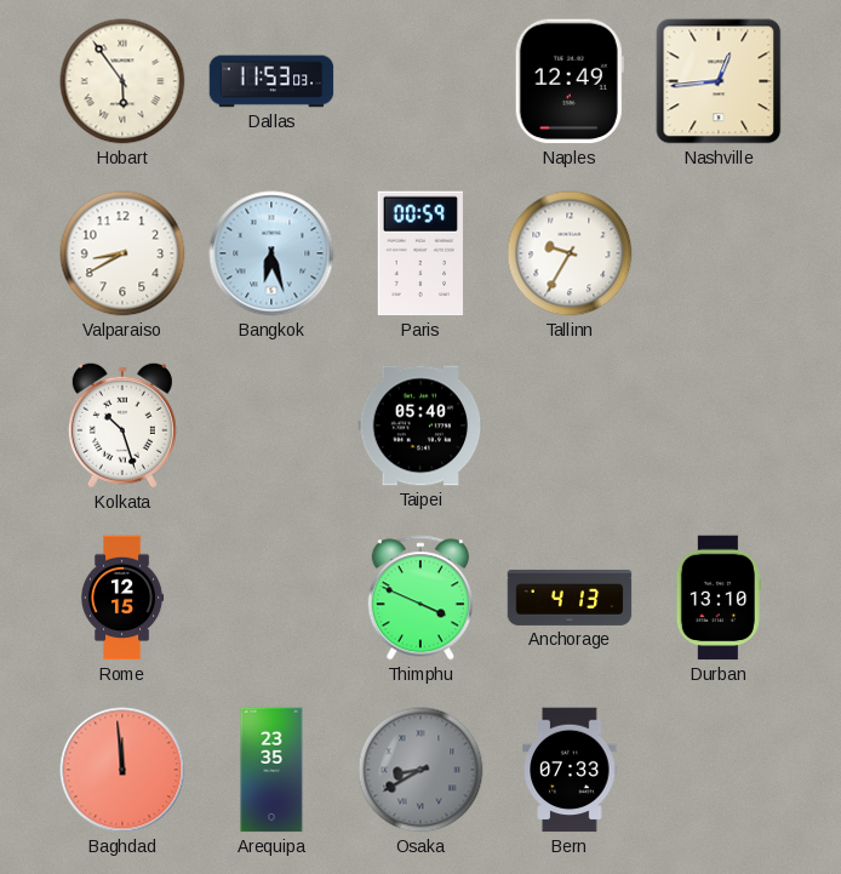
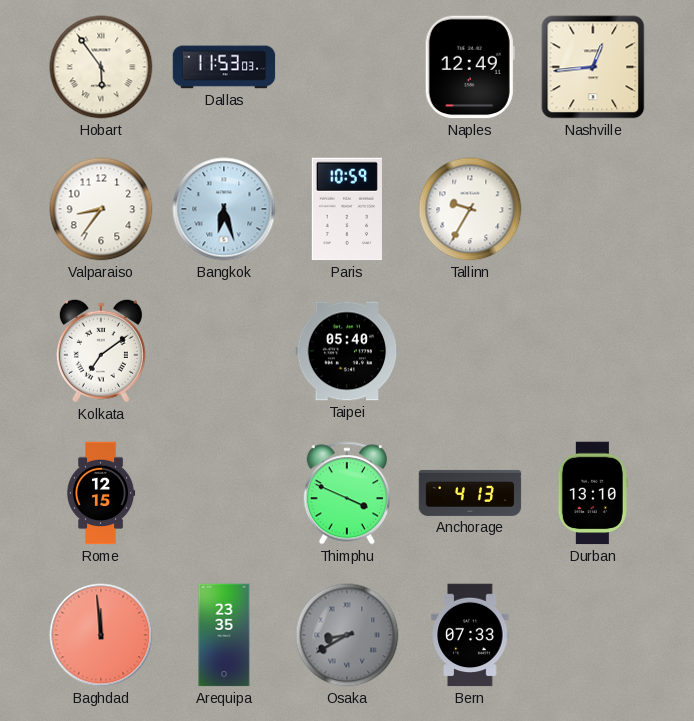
Valparaiso: 8:40 -> 8:36
Paris: 00:59 -> 10:59
Kolkata: 10:27 -> 7:09
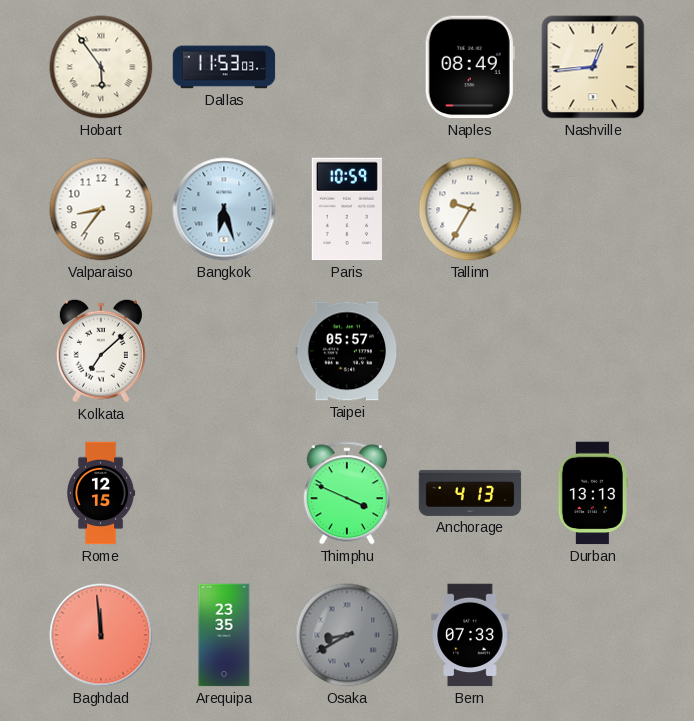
Naples: 12:49 -> 08:49
Kolkata: 7:09 -> 7:08
Taipei: 05:40 -> 05:57
Durban: 13:10 -> 13:13
